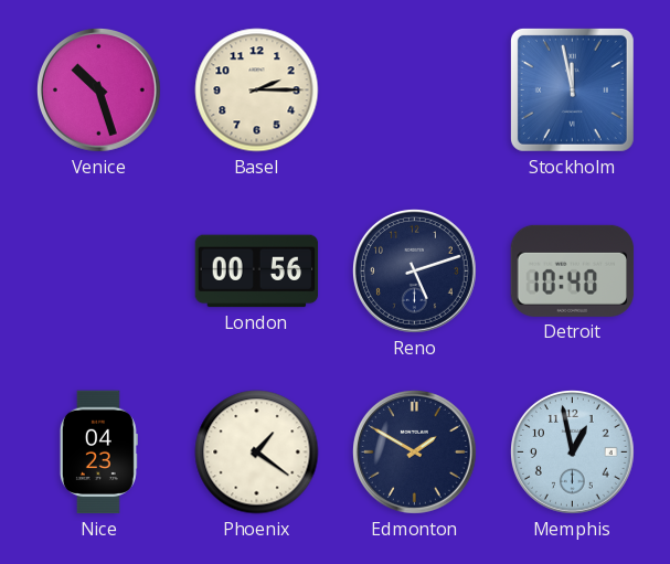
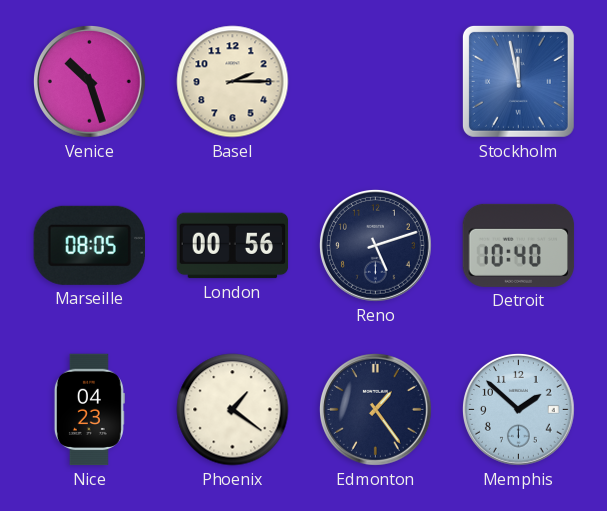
Marseille: none -> 08:05
Edmonton: 1:50 -> 1:24
Memphis: 12:58 -> 1:52
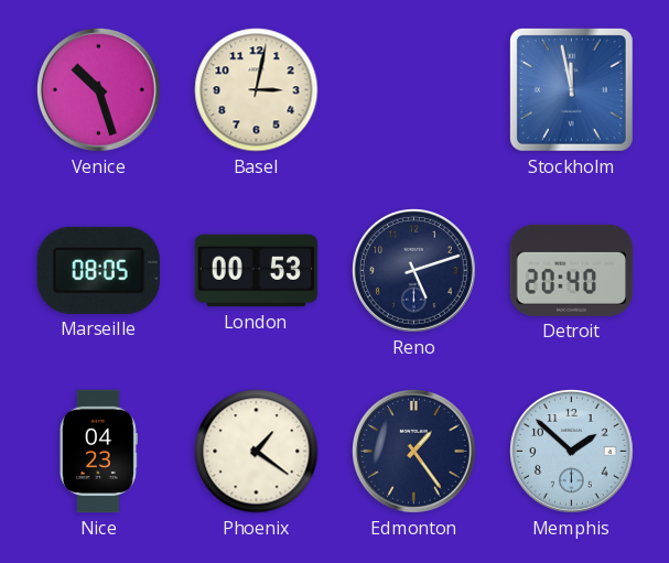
Basel: 2:15 -> 3:02
London: 00:56 -> 00:53
Detroit: 10:40 -> 20:40
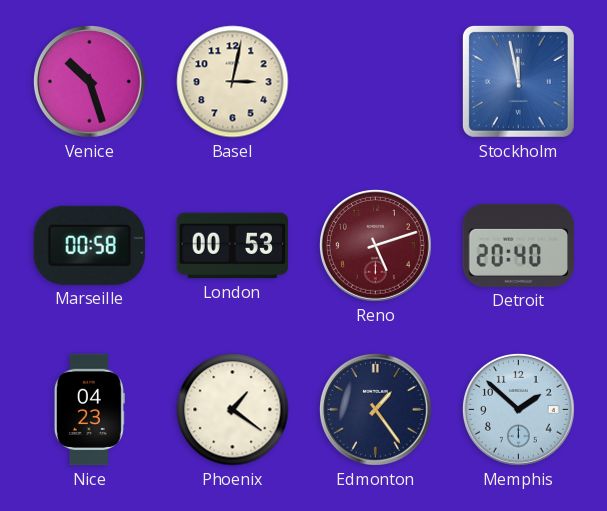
Marseille: 08:05 -> 00:58
Reno dial: navy -> burgundy
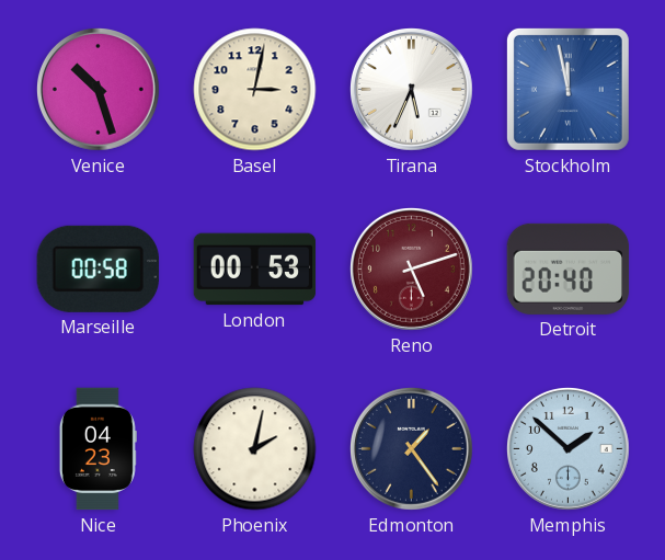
Tirana: none -> 5:34
Phoenix: 1:21 -> 2:02
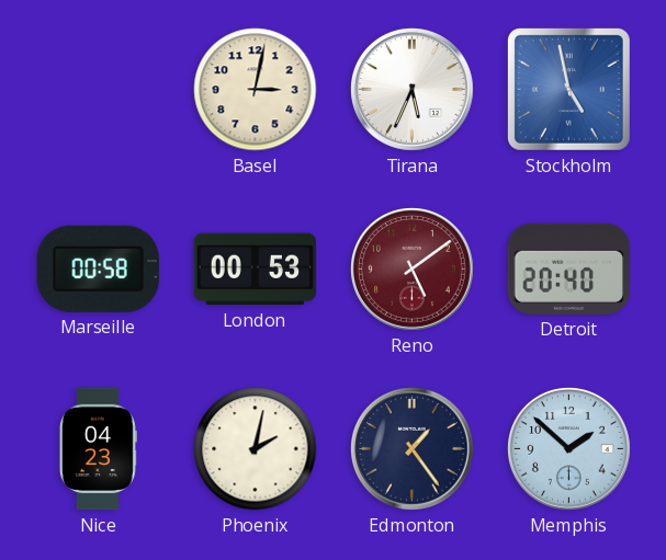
Venice: 10:27 -> none
Stockholm: 11:58 -> 4:58
Reno: 5:12 -> 5:09
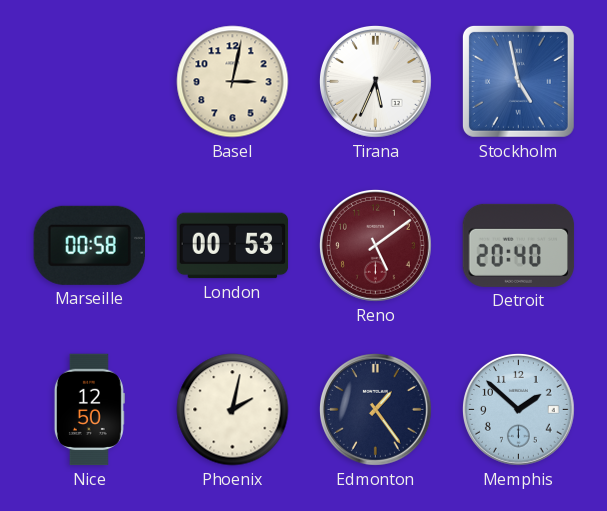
Nice: 04:23 -> 12:50
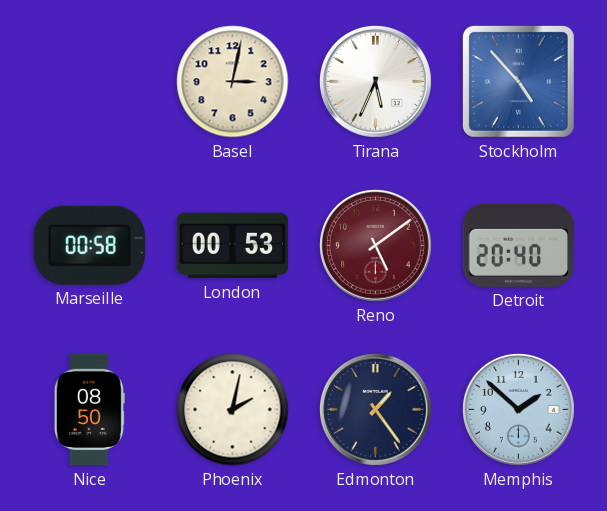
Stockholm: 4:58 -> 4:53
Nice: 12:50 -> 08:50
